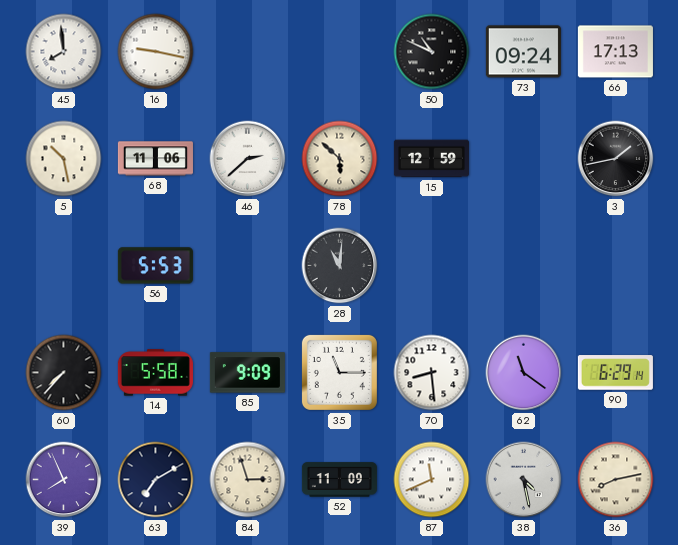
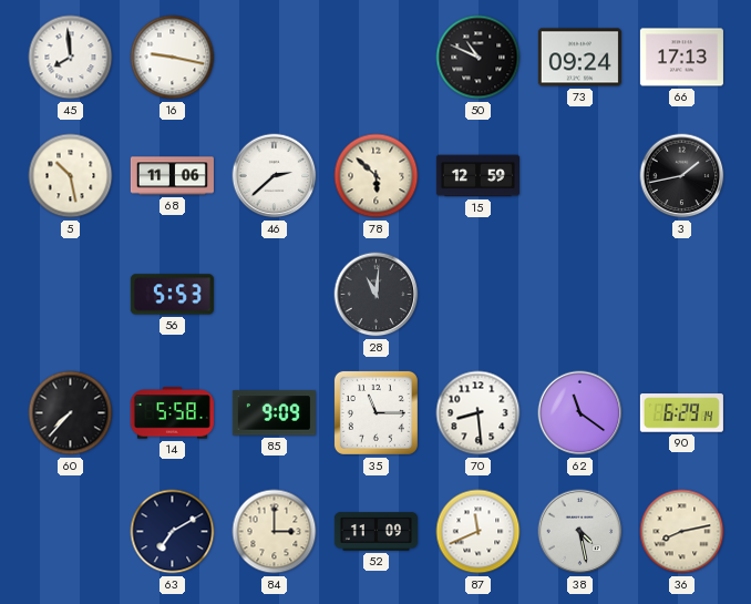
39: 7:56 -> none
84: 2:57 -> 3:00
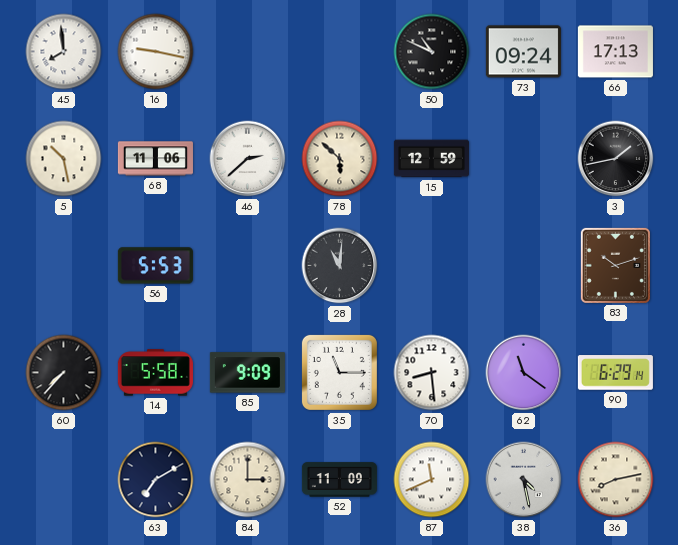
83: none -> 10:12
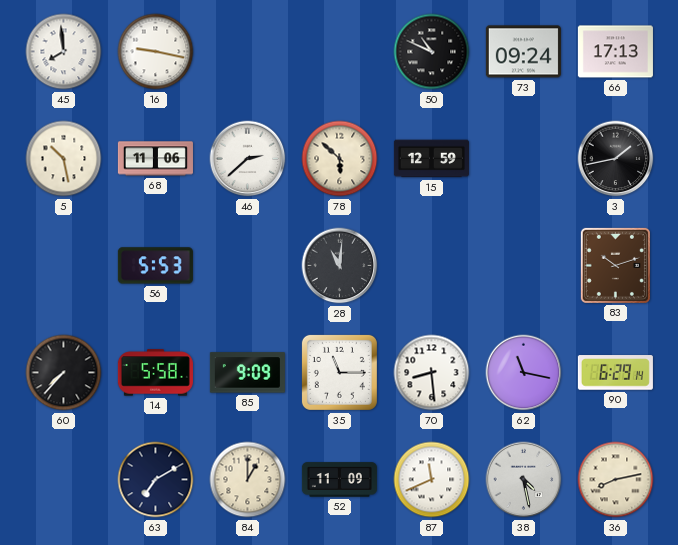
62: 11:21 -> 11:17
84: 3:00 -> 1:00
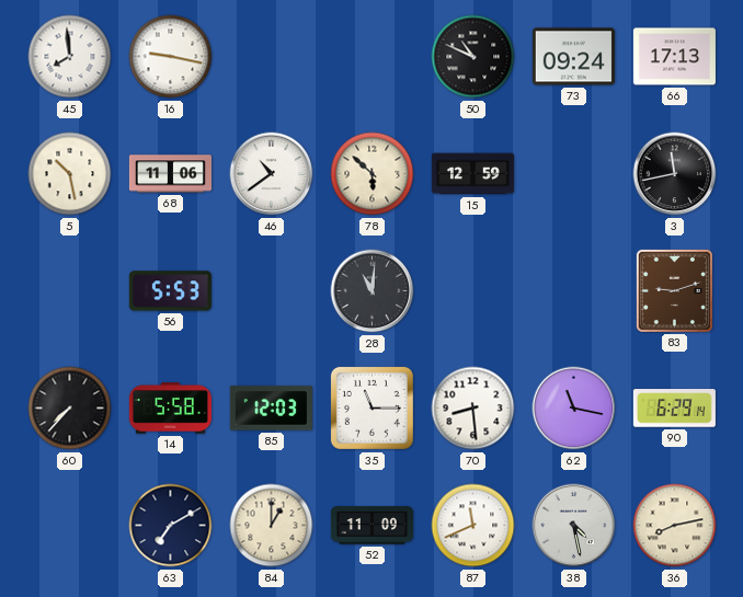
46: 2:38 -> 10:39
3: 1:43 -> 11:43
83: 10:12 -> 9:12
85: 9:09 -> 12:03
